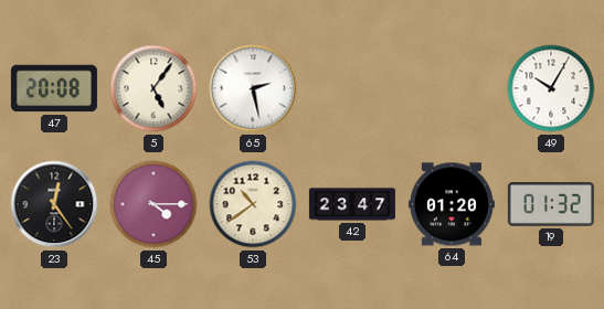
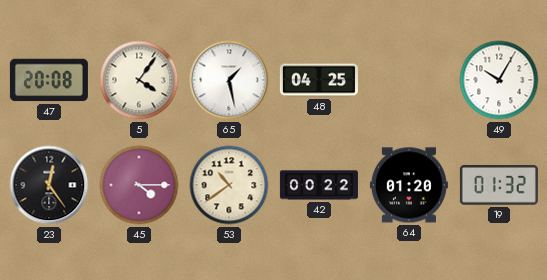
5: 5:06 -> 4:06
65: 2:28 -> 1:28
48: none -> 04:25
42: 23:47 -> 00:22
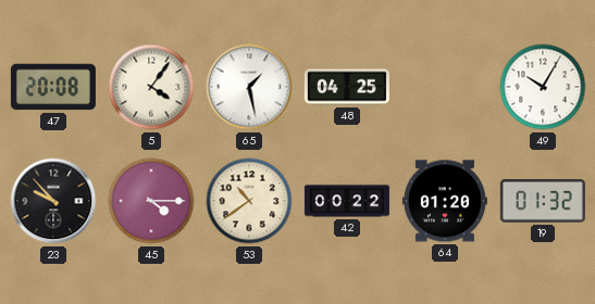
23: 12:24 -> 9:53
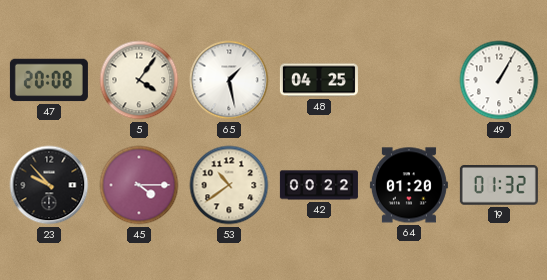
49: 10:05 -> 1:05
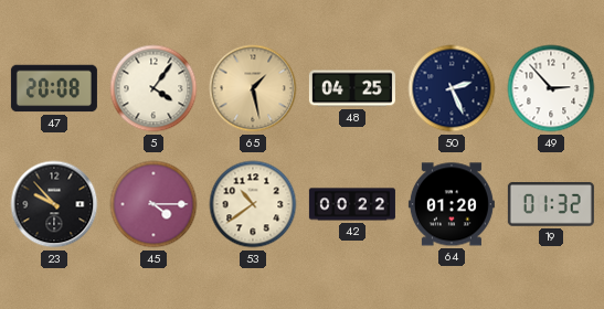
65 dial: white -> champagne
50: none -> 2:26
49: 1:05 -> 2:53
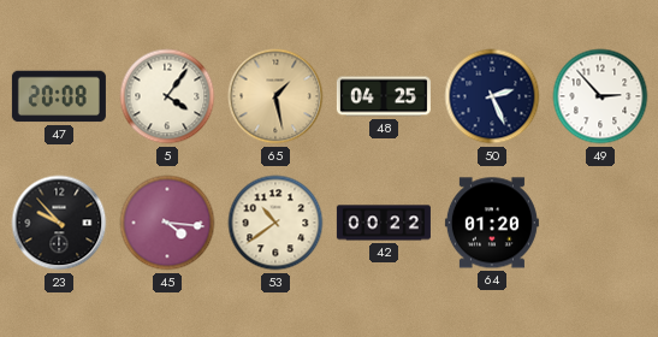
45: 4:15 -> 4:16
19: 01:32 -> none
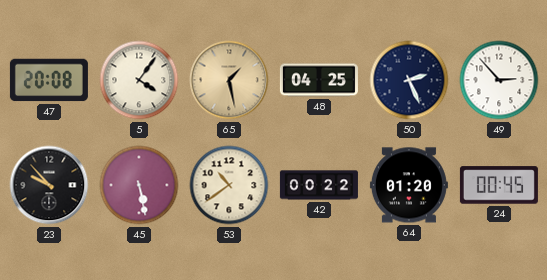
45: 4:16 -> 5:28
24: none -> 00:45
